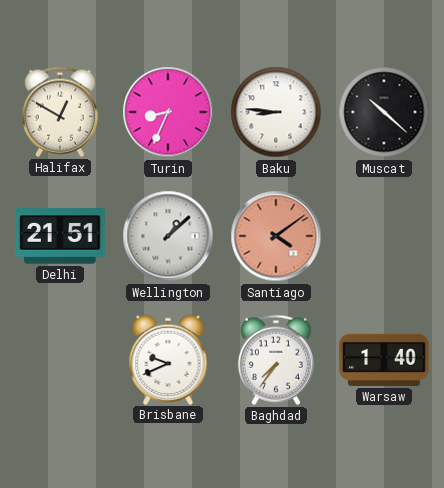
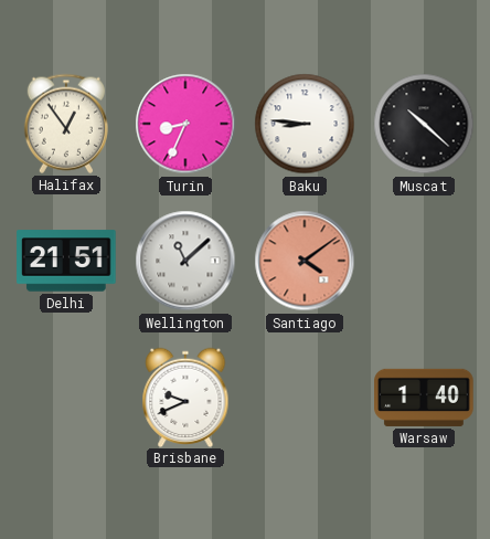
Halifax: 12:50 -> 12:54
Wellington: 1:08 -> 11:08
Baghdad: 7:36 -> none
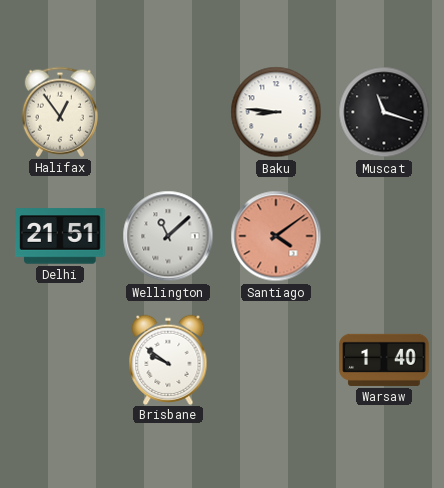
Turin: 8:34 -> none
Muscat: 10:22 -> 11:18
Brisbane: 9:41 -> 9:51
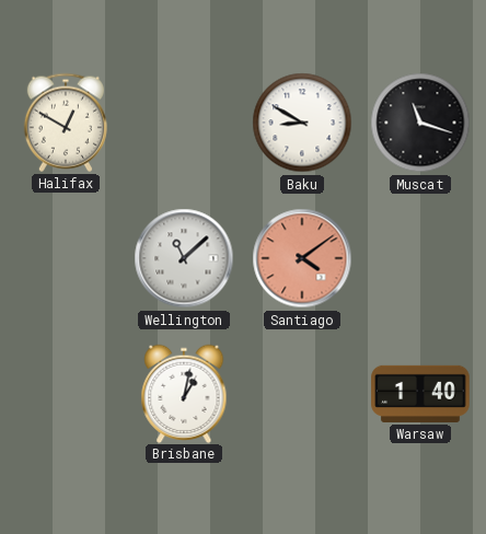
Halifax: 12:54 -> 12:50
Baku: 8:46 -> 8:50
Delhi: 21:51 -> none
Brisbane: 9:51 -> 1:02
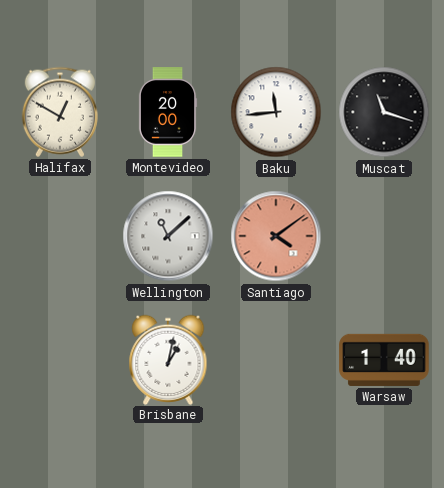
Montevideo: none -> 20:00
Baku: 8:50 -> 11:44
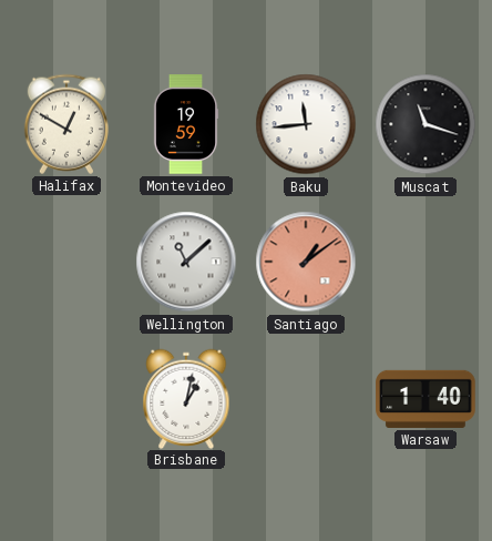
Montevideo: 20:00 -> 19:59
Santiago: 4:09 -> 1:09
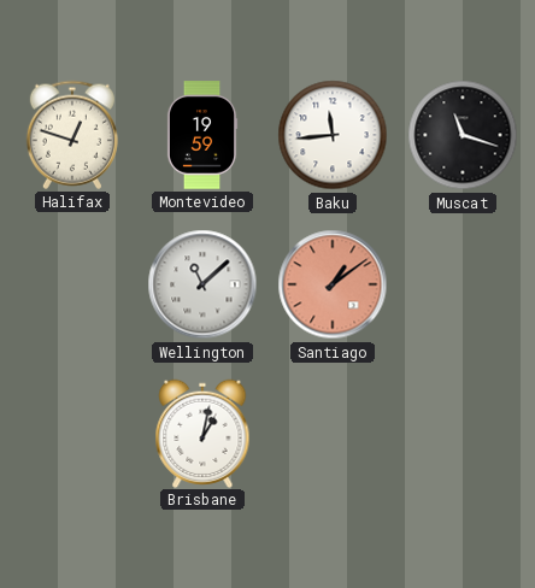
Halifax: 12:50 -> 12:48
Warsaw: 1:40 -> none
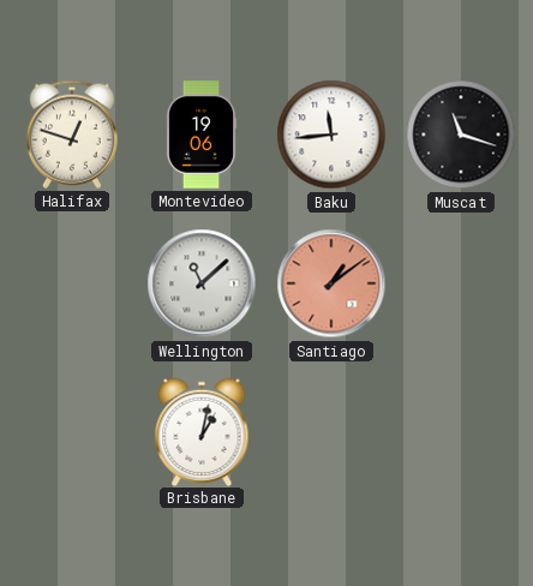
Montevideo: 19:59 -> 19:06
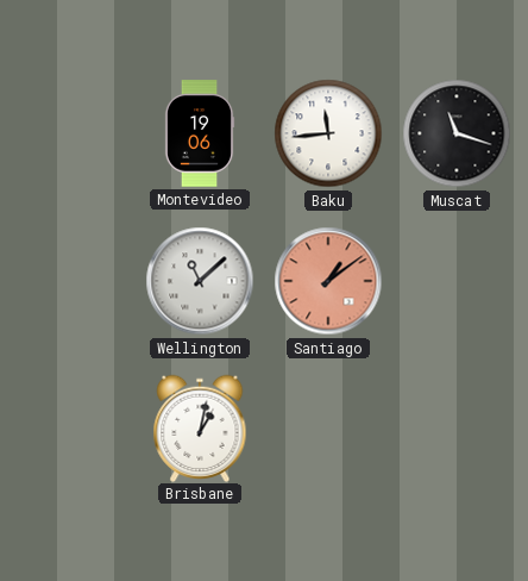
Halifax: 12:48 -> none
